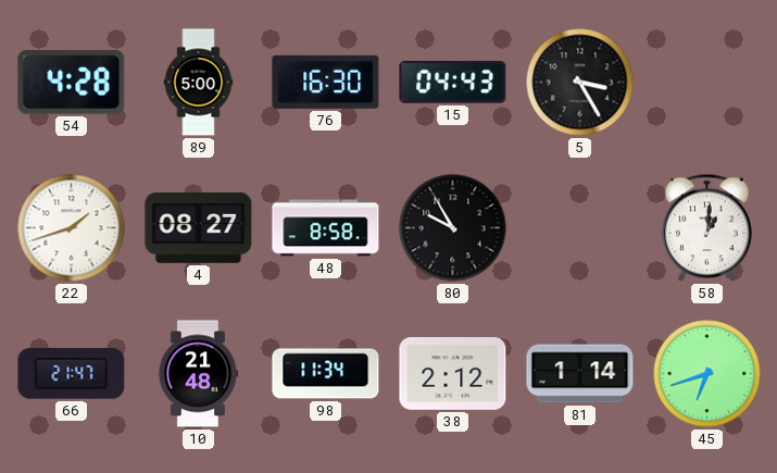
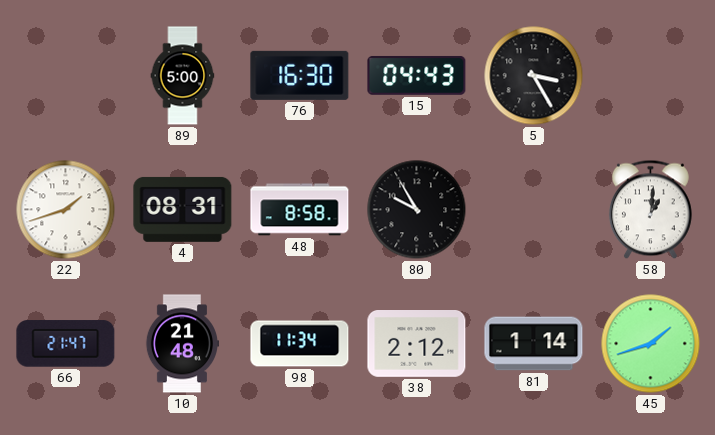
54: 4:28 -> none
4: 08:27 -> 08:31
45: 6:42 -> 1:42
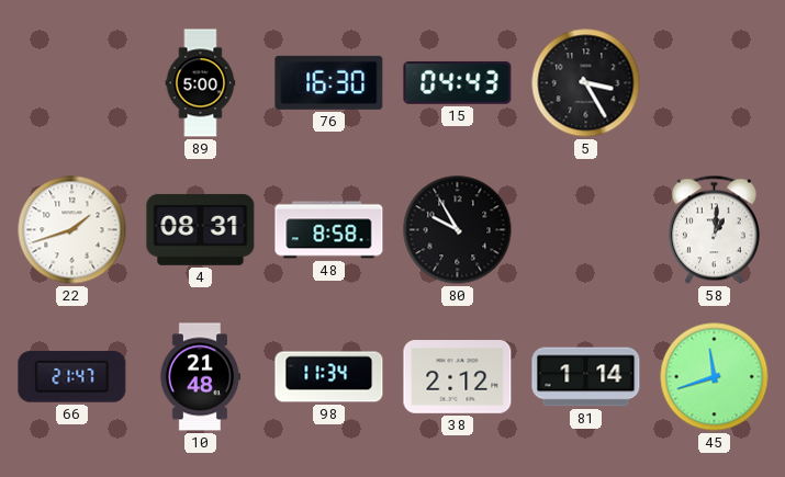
45: 1:42 -> 11:42
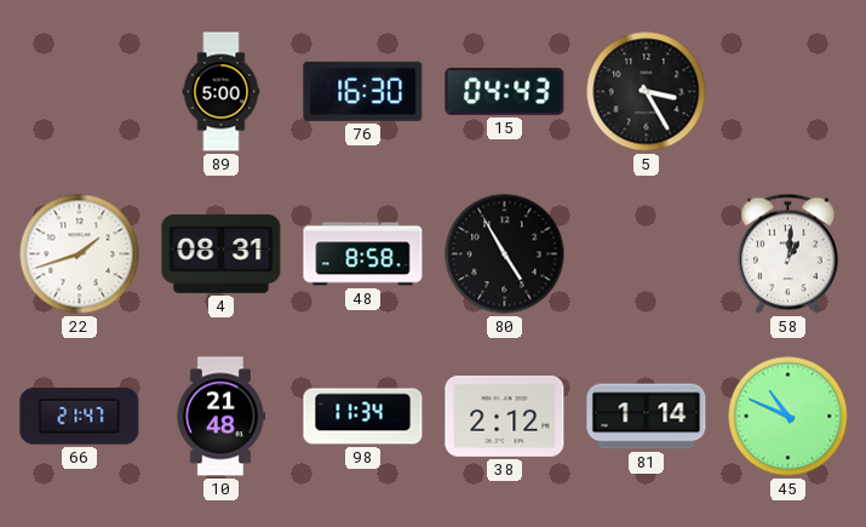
80: 9:55 -> 4:55
45: 11:42 -> 10:49
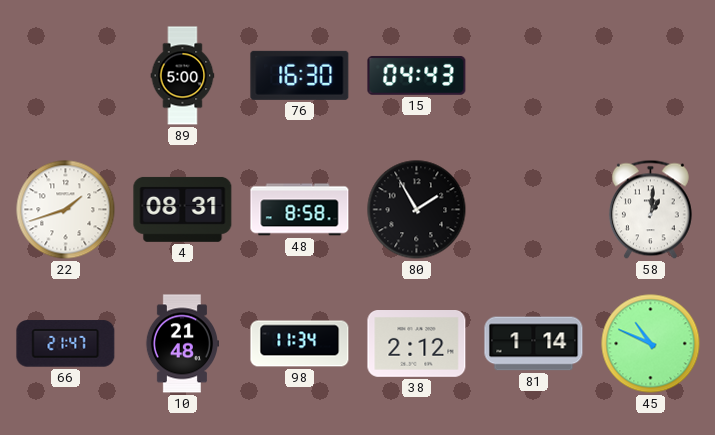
5: 3:25 -> none
80: 4:55 -> 1:55
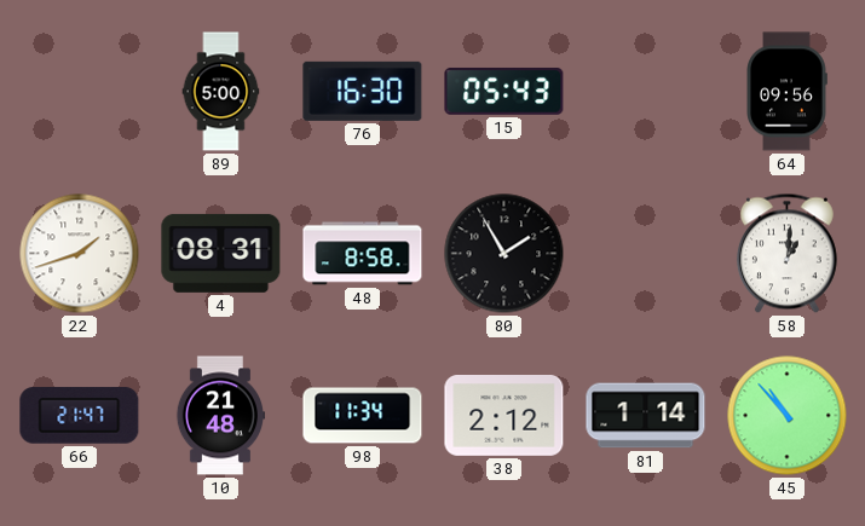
15: 04:43 -> 05:43
64: none -> 09:56
45: 10:49 -> 10:53
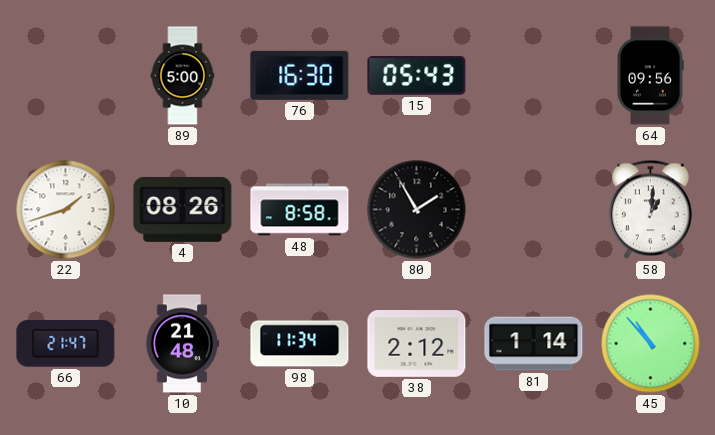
4: 08:31 -> 08:26
